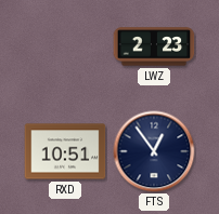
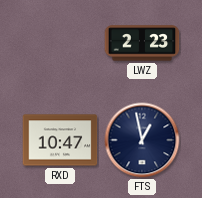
RXD: 10:51 -> 10:47
FTS: 12:54 -> 12:58
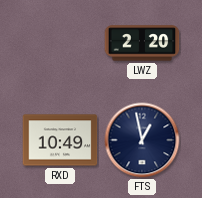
LWZ: 2:23 -> 2:20
RXD: 10:47 -> 10:49
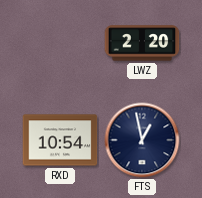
RXD: 10:49 -> 10:54
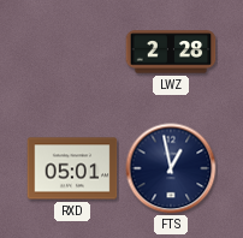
LWZ: 2:20 -> 2:28
RXD: 10:54 -> 05:01
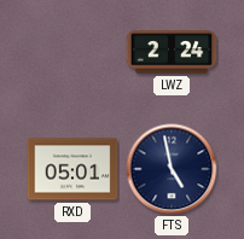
LWZ: 2:28 -> 2:24
FTS: 12:58 -> 4:58
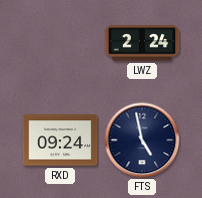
RXD: 05:01 -> 09:24
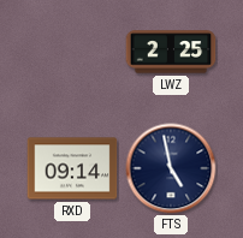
LWZ: 2:24 -> 2:25
RXD: 09:24 -> 09:14
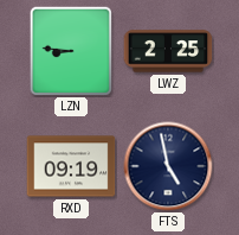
LZN: none -> 8:46
RXD: 09:14 -> 09:19
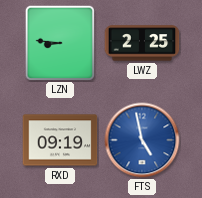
FTS dial: navy -> blue
